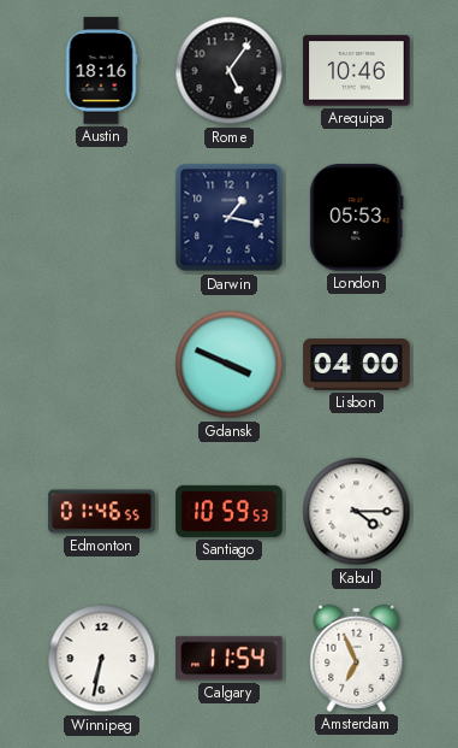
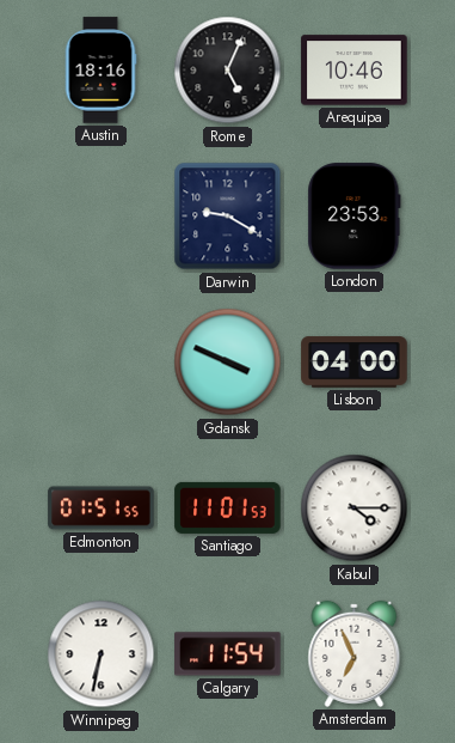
Rome: 5:06 -> 5:04
Darwin: 1:17 -> 9:20
London: 05:53 -> 23:53
Edmonton: 01:46 -> 01:51
Santiago: 10:59 -> 11:01
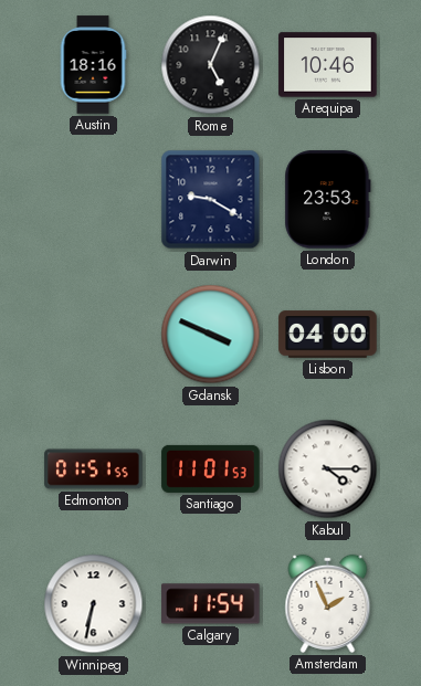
Amsterdam: 6:56 -> 1:56
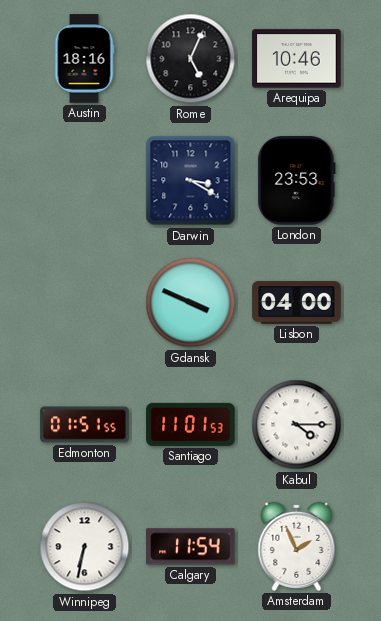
Darwin: 9:20 -> 3:20
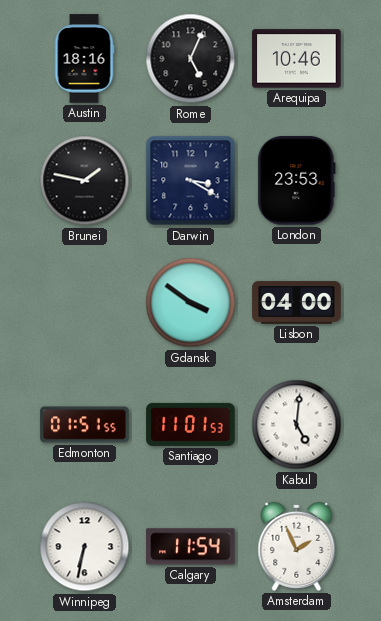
Brunei: none -> 1:47
Gdansk: 3:49 -> 3:51
Kabul: 4:15 -> 5:01
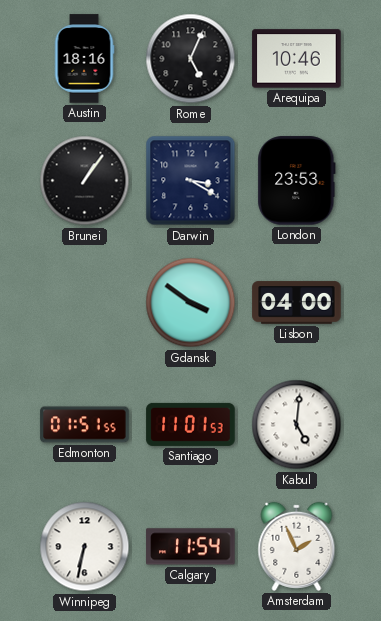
Brunei: 1:47 -> 1:06
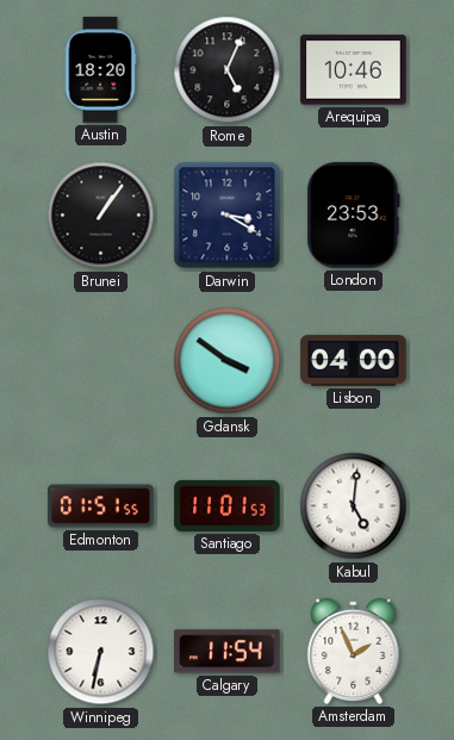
Austin: 18:16 -> 18:20
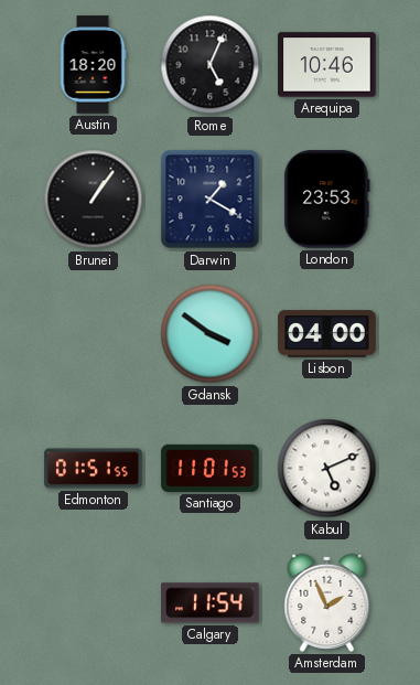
Darwin: 3:20 -> 1:20
Kabul: 5:01 -> 5:11
Winnipeg: 6:32 -> none
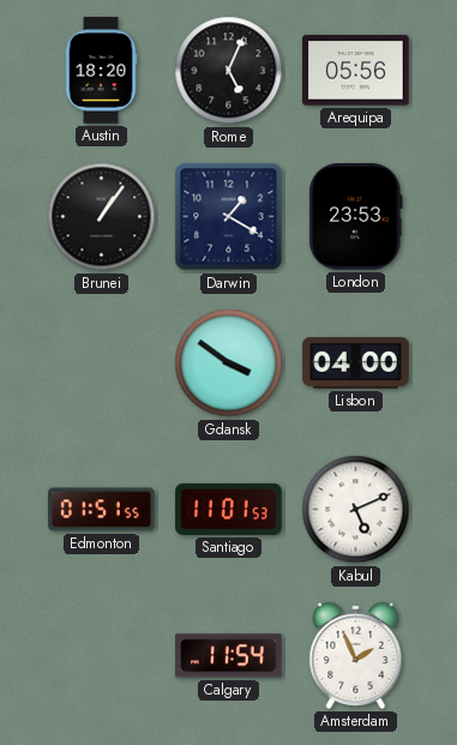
Arequipa: 10:46 -> 05:56
